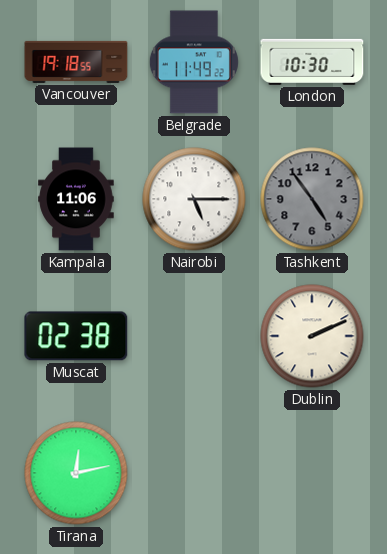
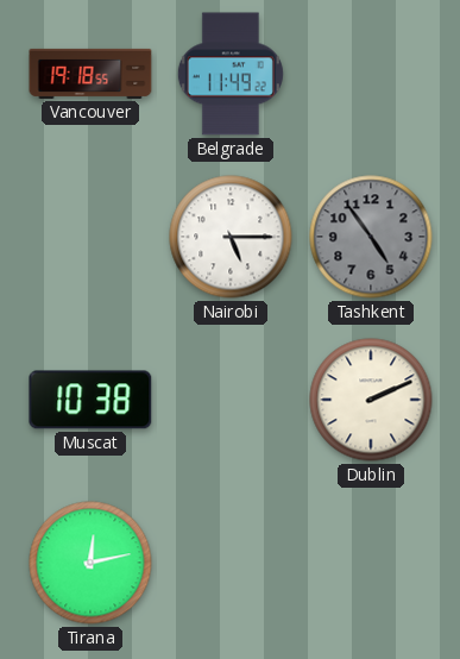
London: 10:30 -> none
Kampala: 11:06 -> none
Muscat: 02:38 -> 10:38
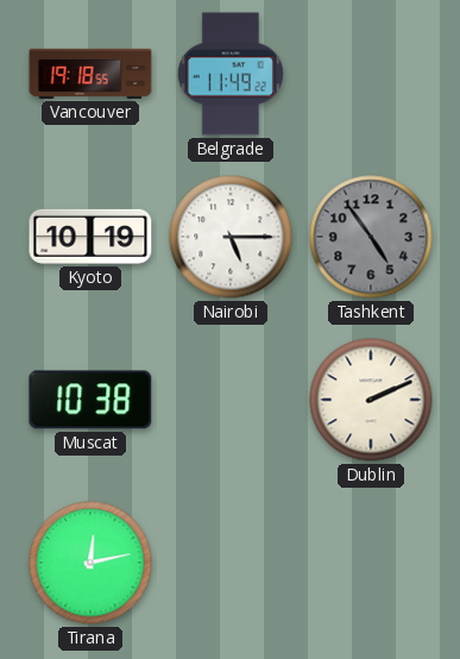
Kyoto: none -> 10:19
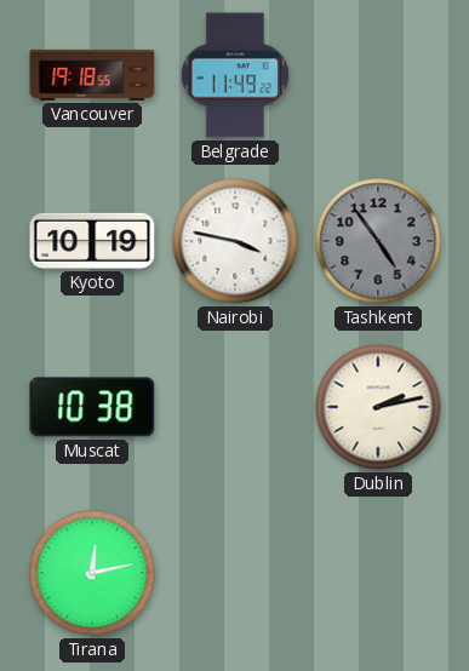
Nairobi: 5:15 -> 3:47
Dublin: 2:11 -> 2:13
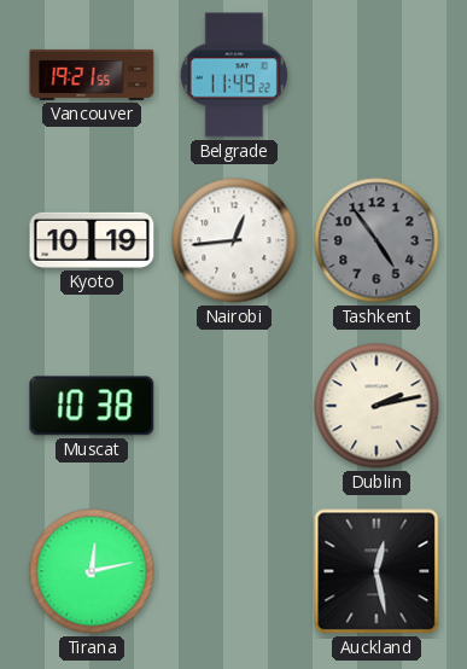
Vancouver: 19:18 -> 19:21
Nairobi: 3:47 -> 12:44
Auckland: none -> 12:28
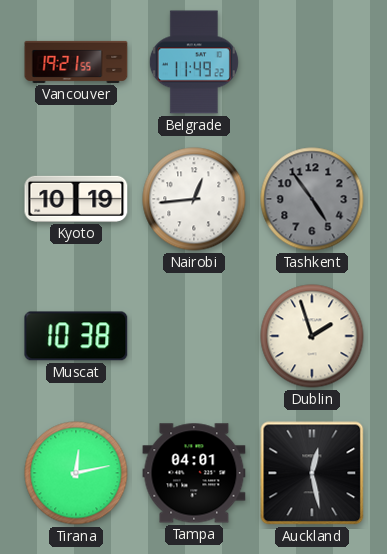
Dublin: 2:13 -> 1:57
Tampa: none -> 04:01
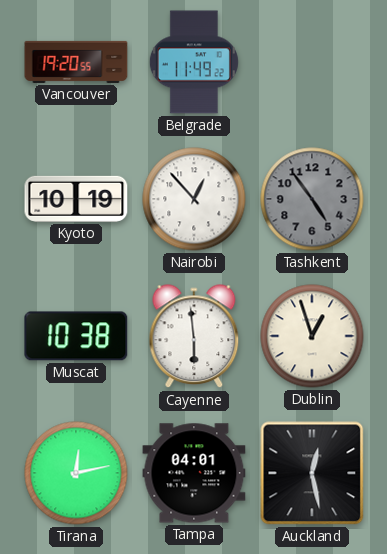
Vancouver: 19:21 -> 19:20
Nairobi: 12:44 -> 12:53
Cayenne: none -> 5:59
Dublin: 1:57 -> 12:57
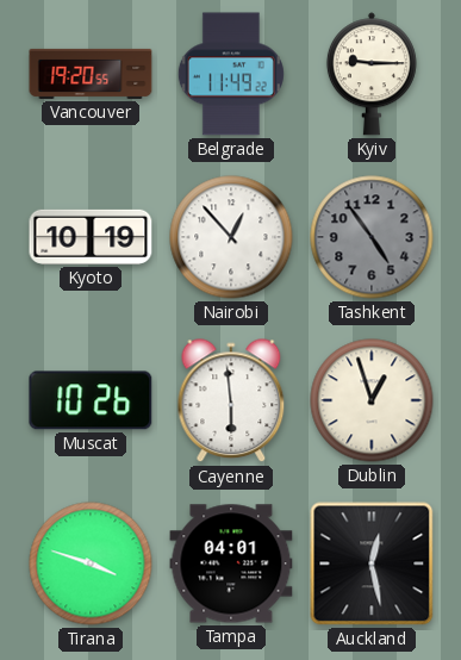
Kyiv: none -> 9:15
Muscat: 10:38 -> 10:26
Tirana: 12:13 -> 3:48
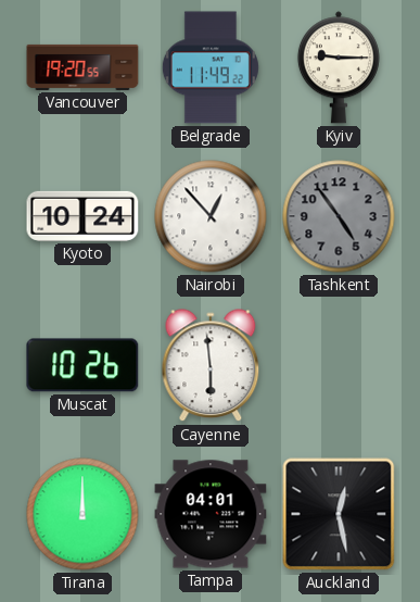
Kyoto: 10:19 -> 10:24
Dublin: 12:57 -> none
Tirana: 3:48 -> 12:00
